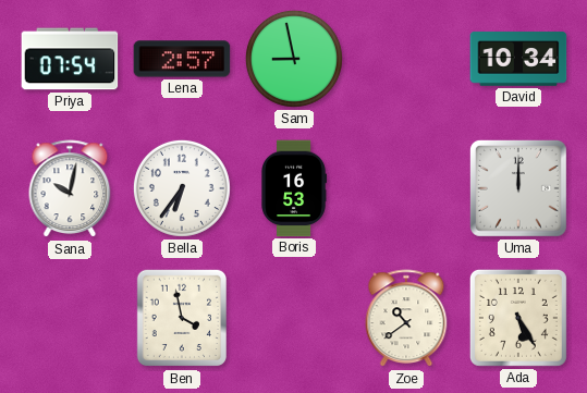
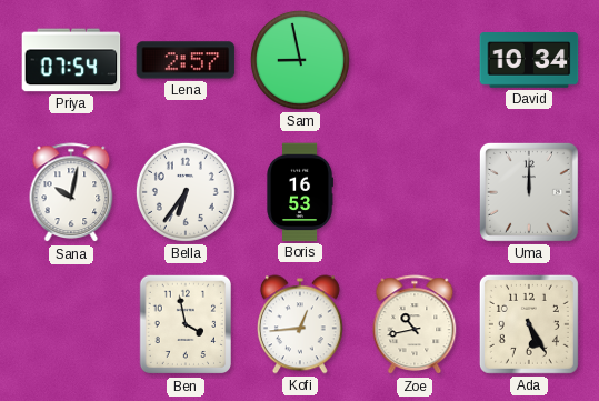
Kofi: none -> 12:44
Zoe: 10:39 -> 10:43
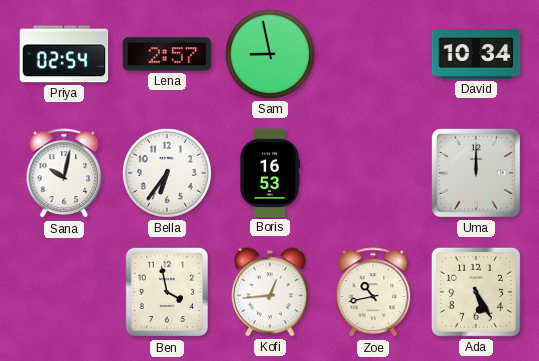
Priya: 07:54 -> 02:54
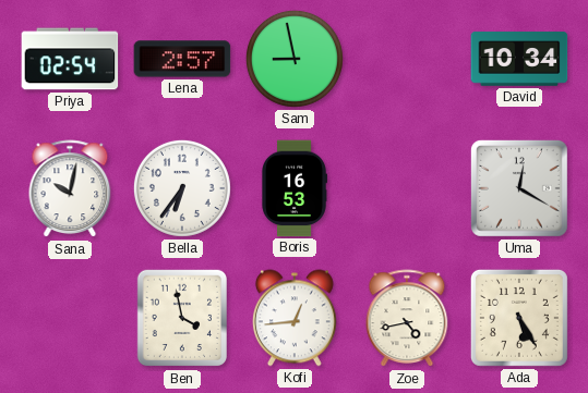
Uma: 12:00 -> 12:20
Zoe: 10:43 -> 4:43
